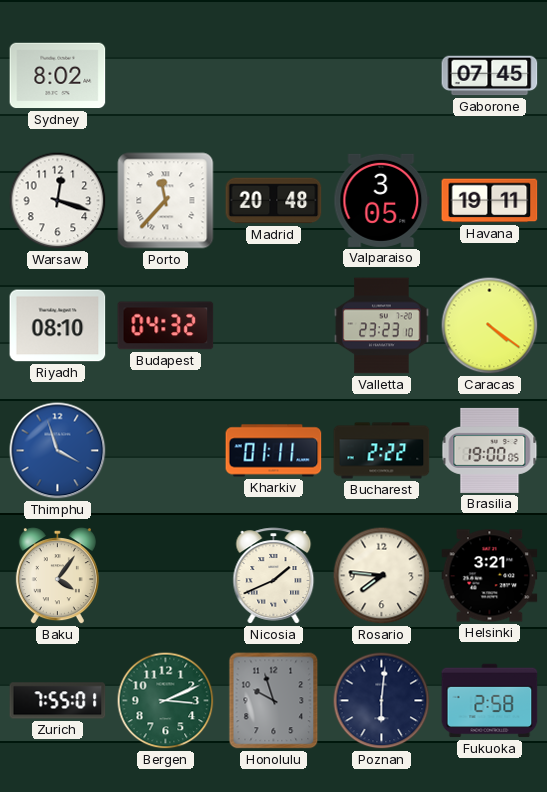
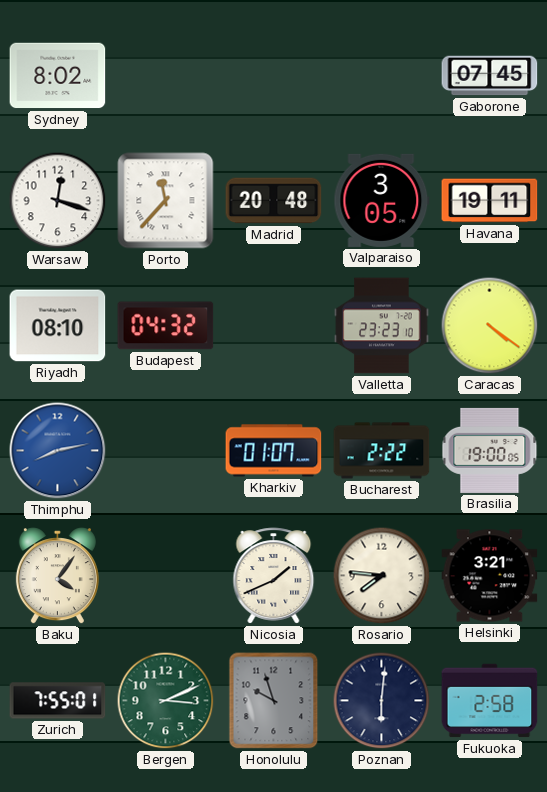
Thimphu: 3:57 -> 8:13
Kharkiv: 01:11 -> 01:07
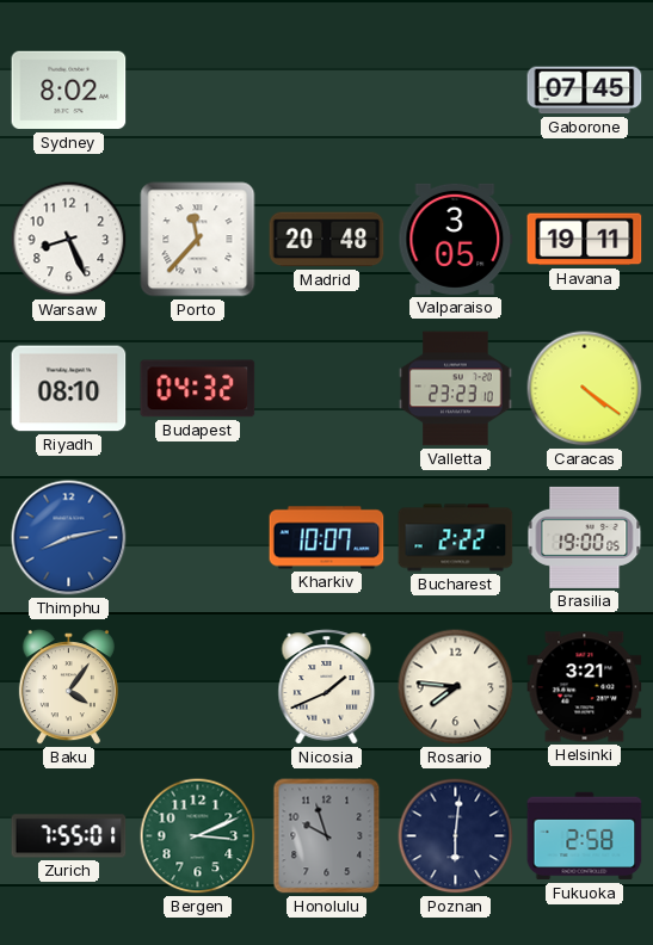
Warsaw: 12:18 -> 8:26
Kharkiv: 01:07 -> 10:07
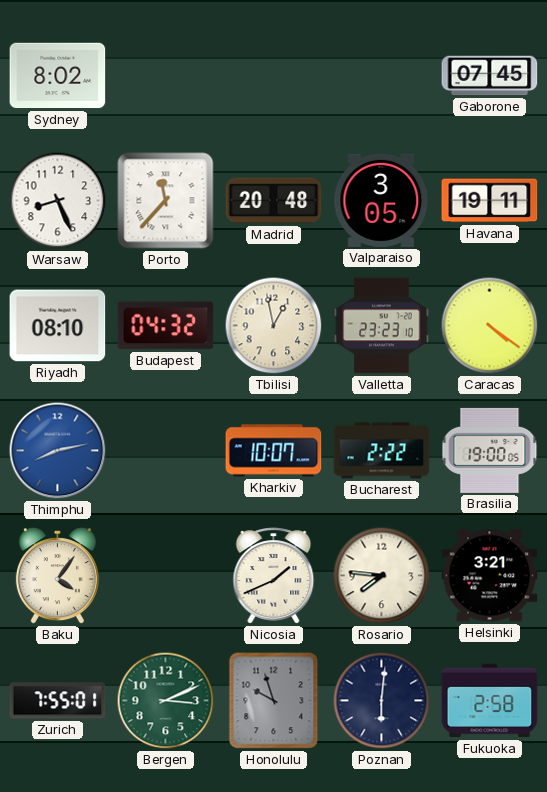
Tbilisi: none -> 12:58
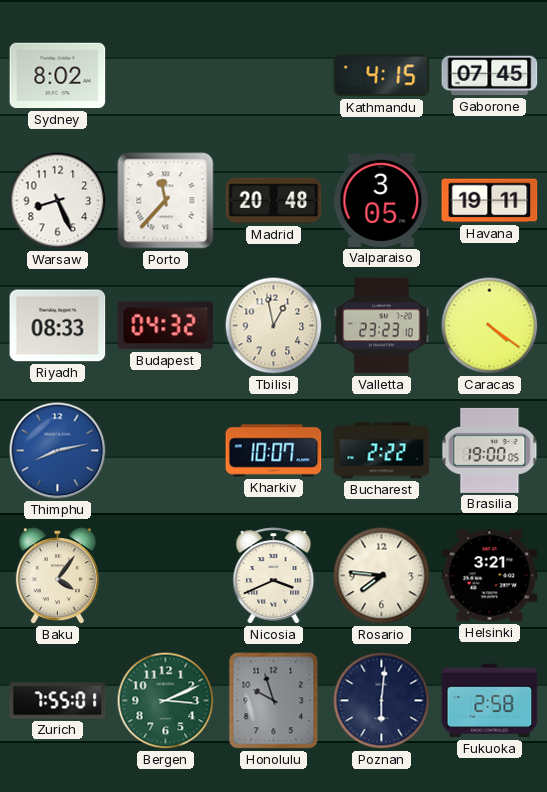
Kathmandu: none -> 4:15
Riyadh: 08:10 -> 08:33
Nicosia: 1:41 -> 3:41
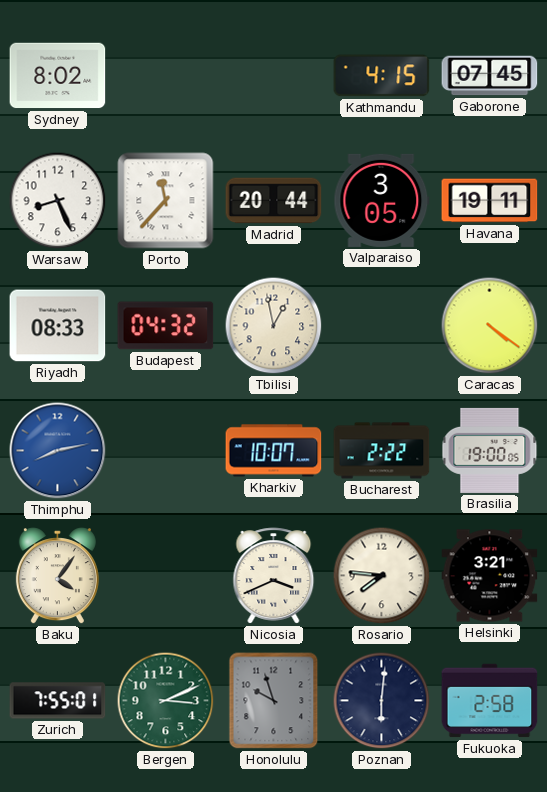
Madrid: 20:48 -> 20:44
Valletta: 23:23 -> none
